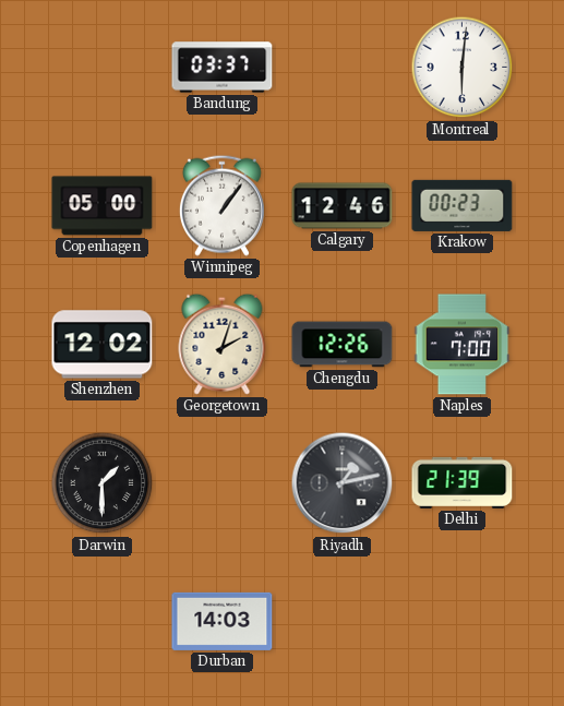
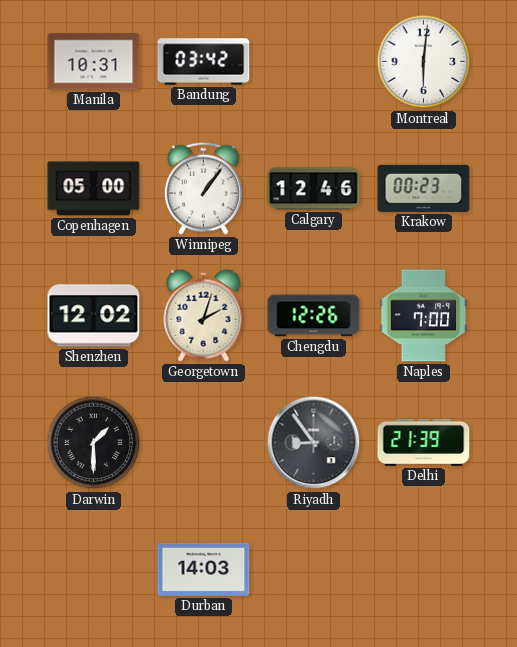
Manila: none -> 10:31
Bandung: 03:37 -> 03:42
Riyadh: 1:13 -> 8:54
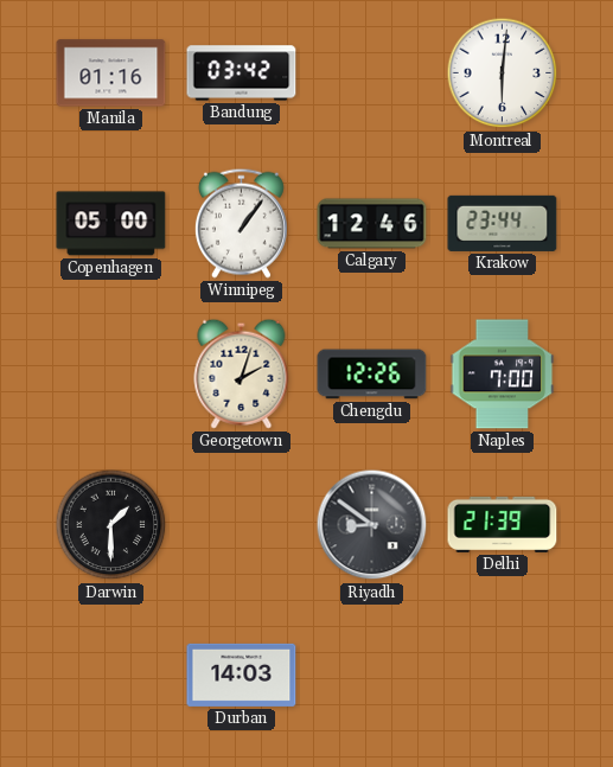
Manila: 10:31 -> 01:16
Krakow: 00:23 -> 23:44
Shenzhen: 12:02 -> none
Riyadh: 8:54 -> 8:51
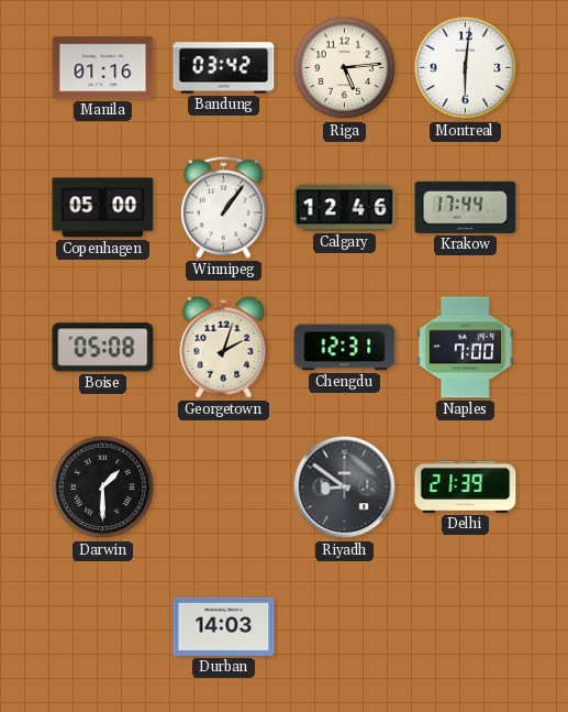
Riga: none -> 5:14
Krakow: 23:44 -> 17:44
Boise: none -> 05:08
Chengdu: 12:26 -> 12:31
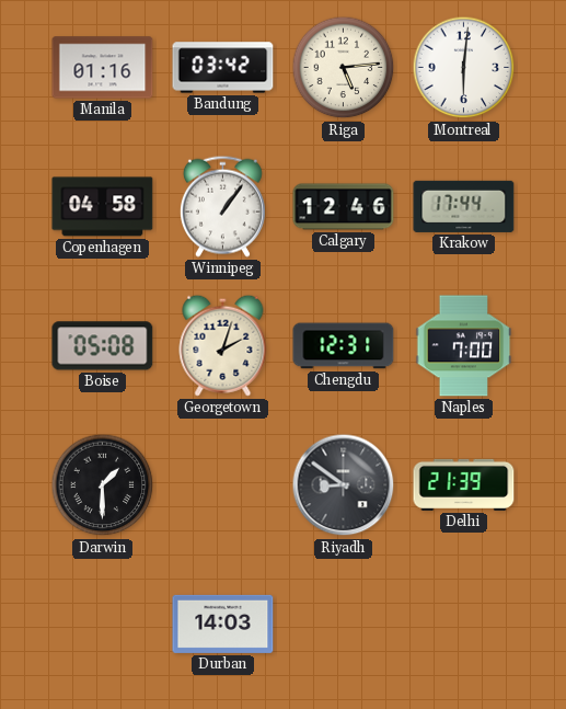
Copenhagen: 05:00 -> 04:58
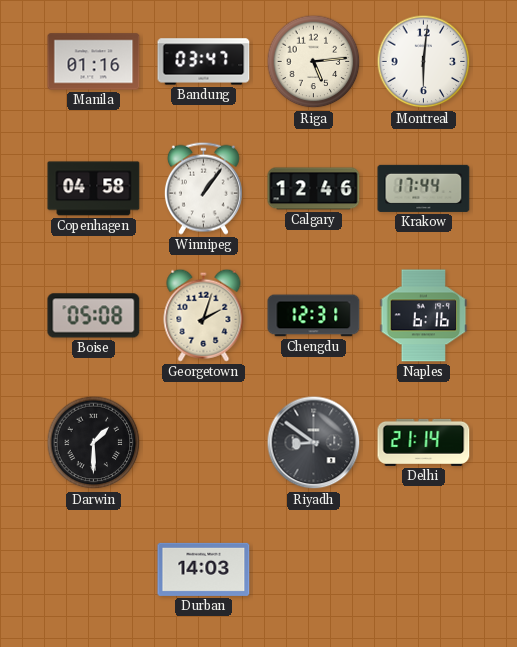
Bandung: 03:42 -> 03:47
Naples: 7:00 -> 6:16
Delhi: 21:39 -> 21:14
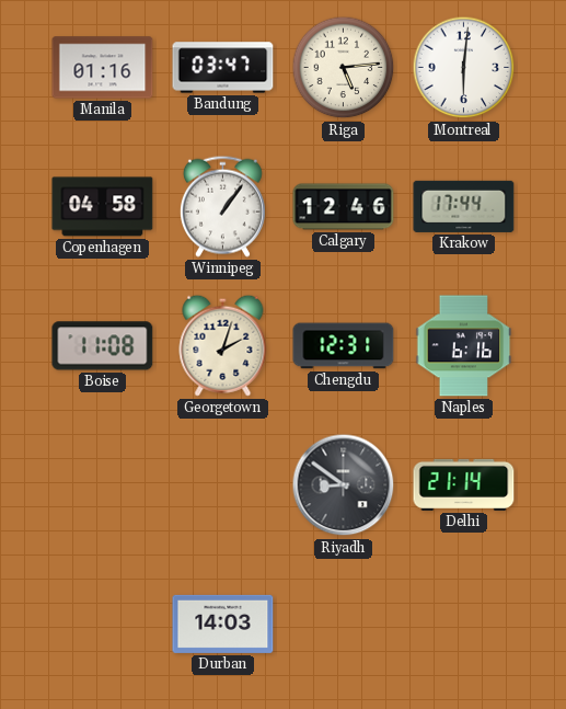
Boise: 05:08 -> 11:08
Darwin: 1:30 -> none
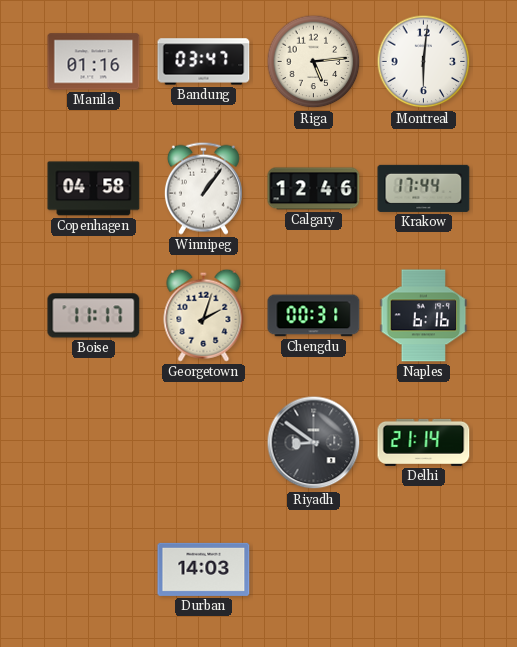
Boise: 11:08 -> 11:17
Chengdu: 12:31 -> 00:31
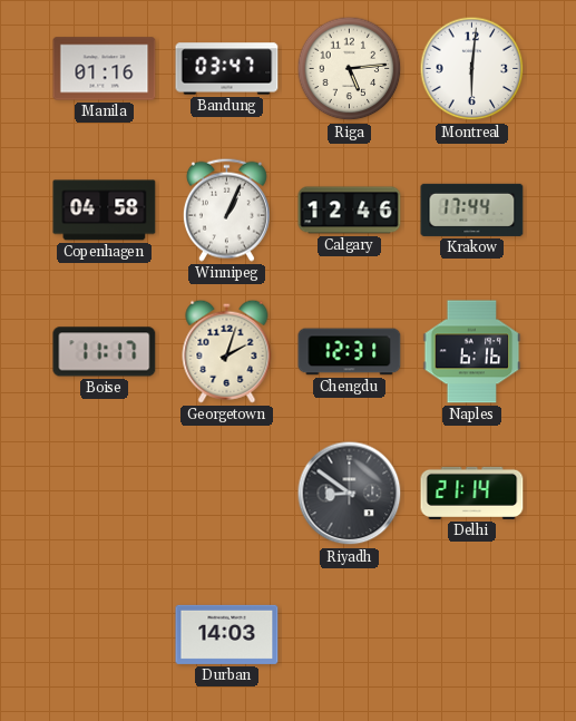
Winnipeg: 1:06 -> 1:04
Chengdu: 00:31 -> 12:31
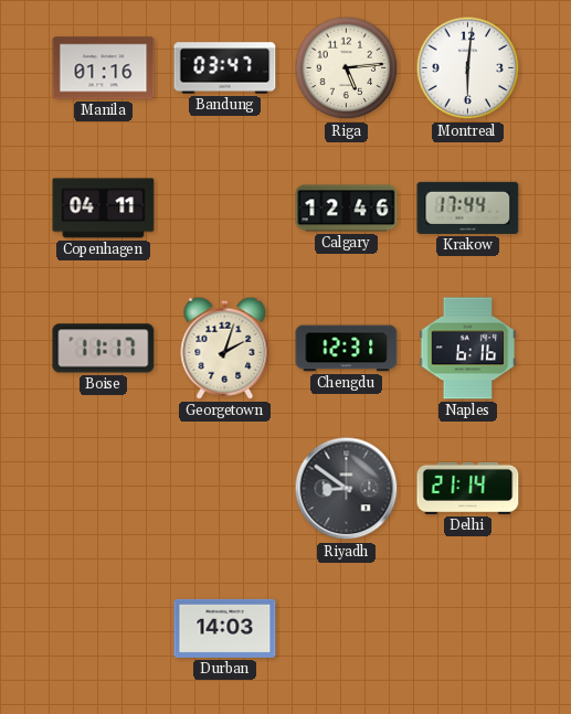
Copenhagen: 04:58 -> 04:11
Winnipeg: 1:04 -> none
